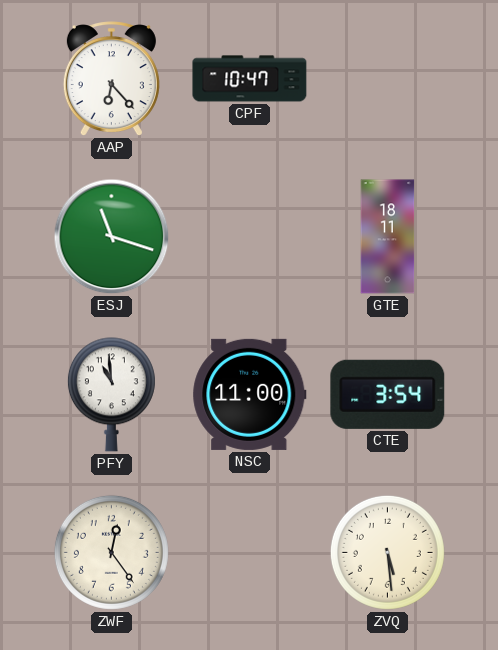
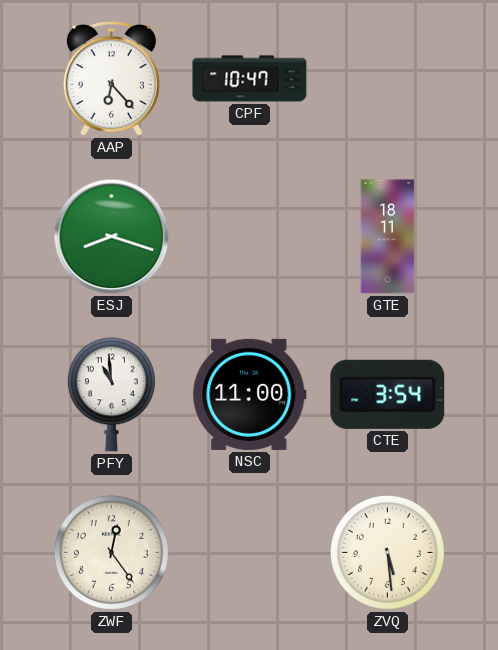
ESJ: 11:18 -> 8:18
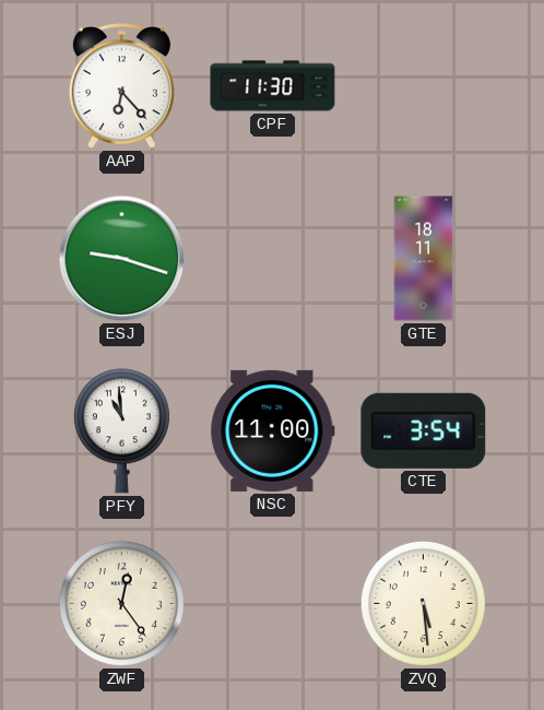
CPF: 10:47 -> 11:30
ESJ: 8:18 -> 9:18
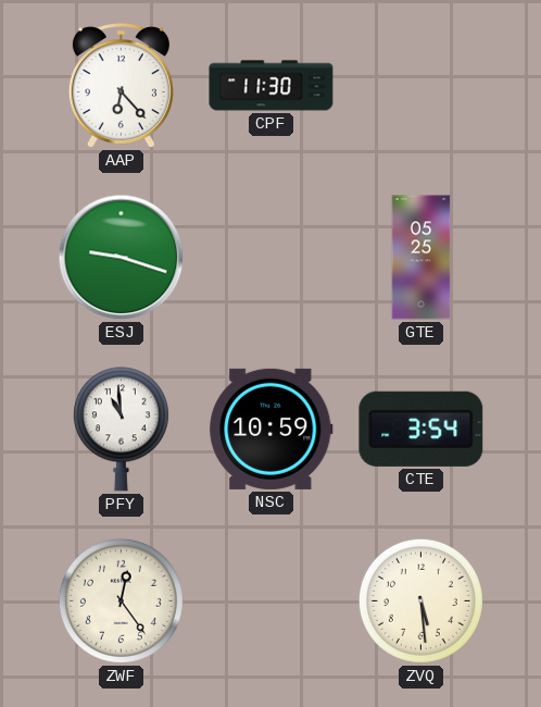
GTE: 18:11 -> 05:25
NSC: 11:00 -> 10:59
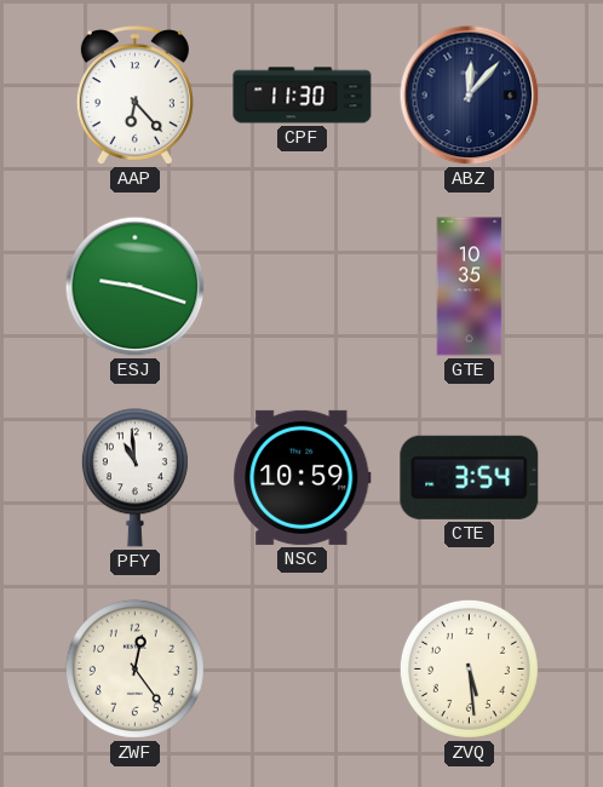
ABZ: none -> 12:07
GTE: 05:25 -> 10:35
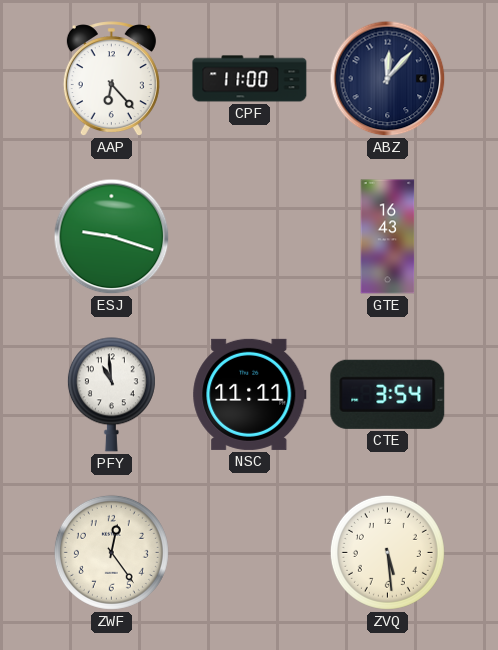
CPF: 11:30 -> 11:00
GTE: 10:35 -> 16:43
NSC: 10:59 -> 11:11
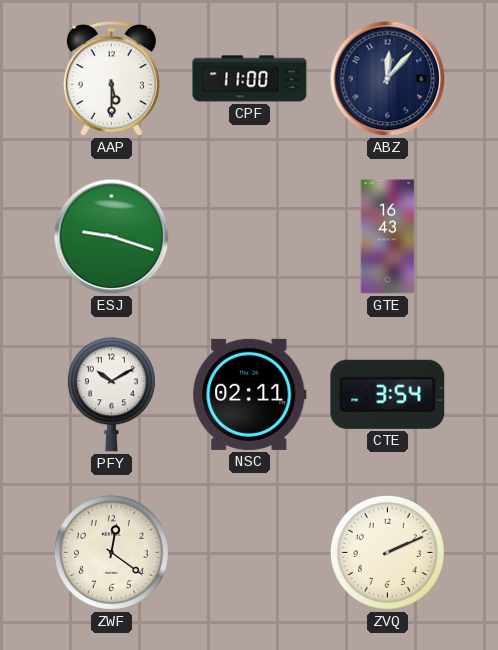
AAP: 6:23 -> 5:30
PFY: 10:59 -> 10:10
NSC: 11:11 -> 02:11
ZWF: 12:24 -> 12:21
ZVQ: 5:29 -> 2:11
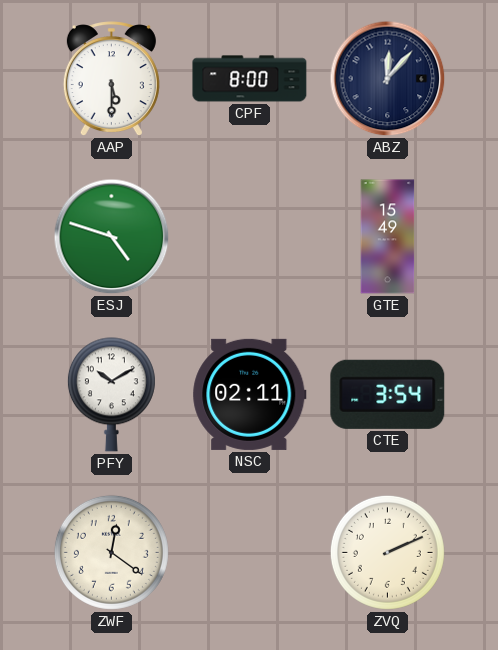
CPF: 11:00 -> 8:00
ESJ: 9:18 -> 4:48
GTE: 16:43 -> 15:49
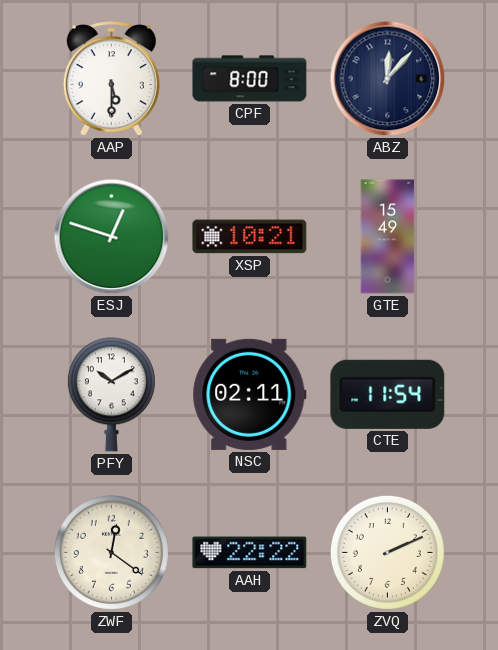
ESJ: 4:48 -> 12:48
XSP: none -> 10:21
CTE: 3:54 -> 11:54
AAH: none -> 22:22
